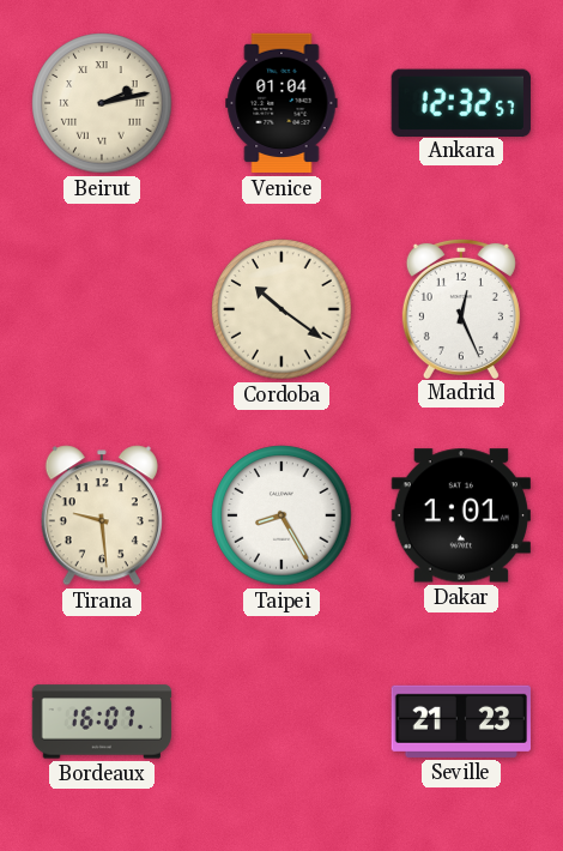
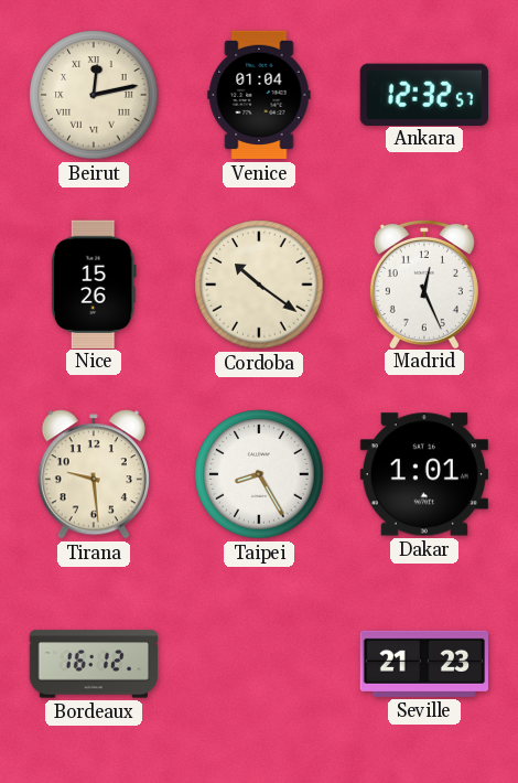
Beirut: 2:13 -> 12:13
Nice: none -> 15:26
Bordeaux: 16:07 -> 16:12
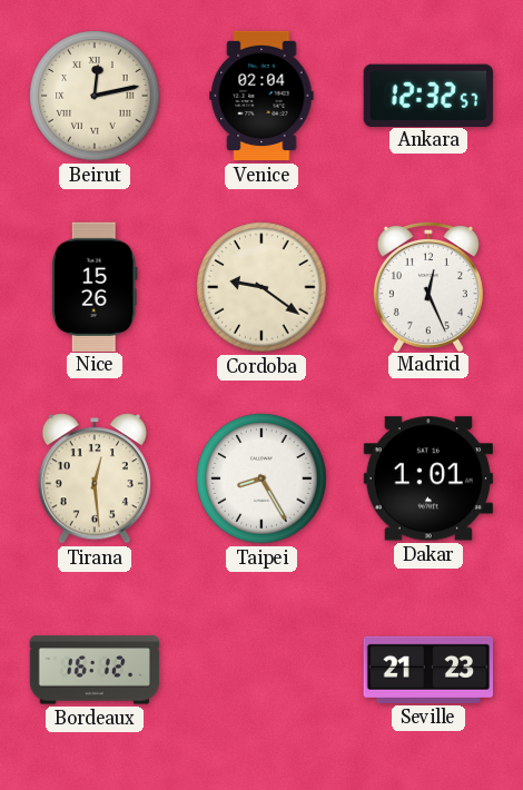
Venice: 01:04 -> 02:04
Cordoba: 10:21 -> 9:21
Tirana: 9:29 -> 12:29
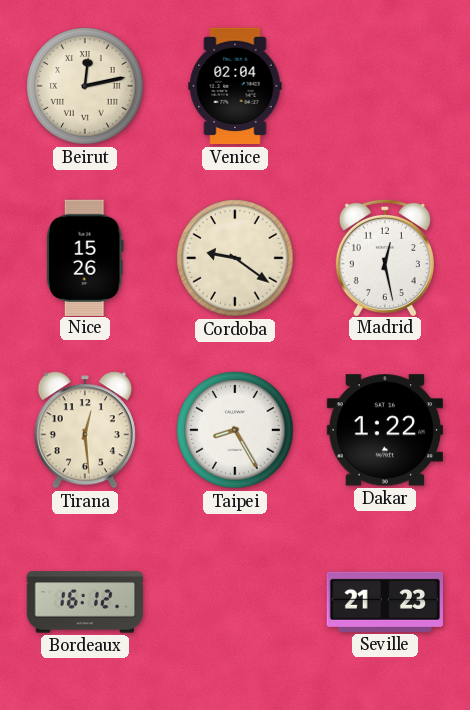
Ankara: 12:32 -> none
Madrid: 12:26 -> 12:28
Dakar: 1:01 -> 1:22
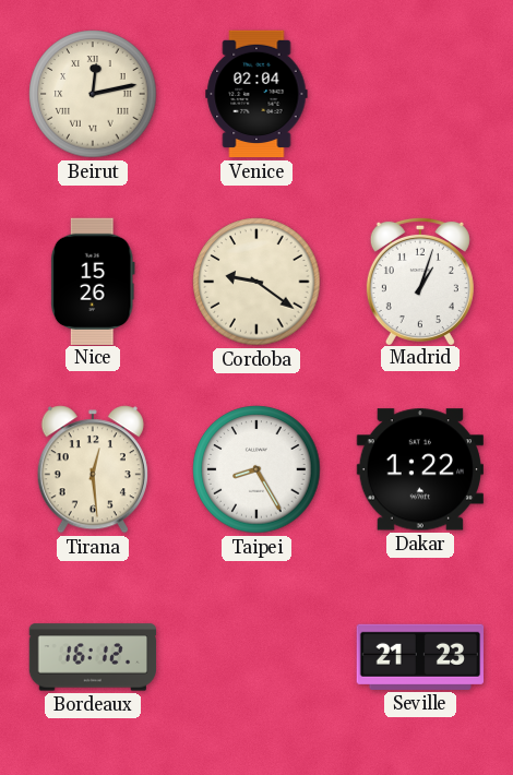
Madrid: 12:28 -> 1:03
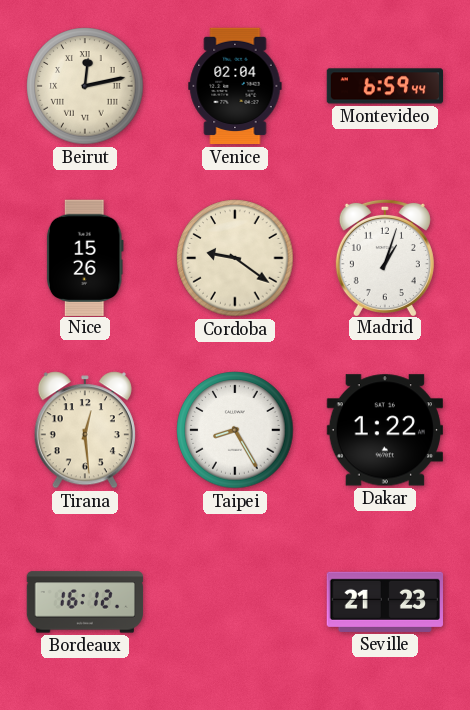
Montevideo: none -> 6:59
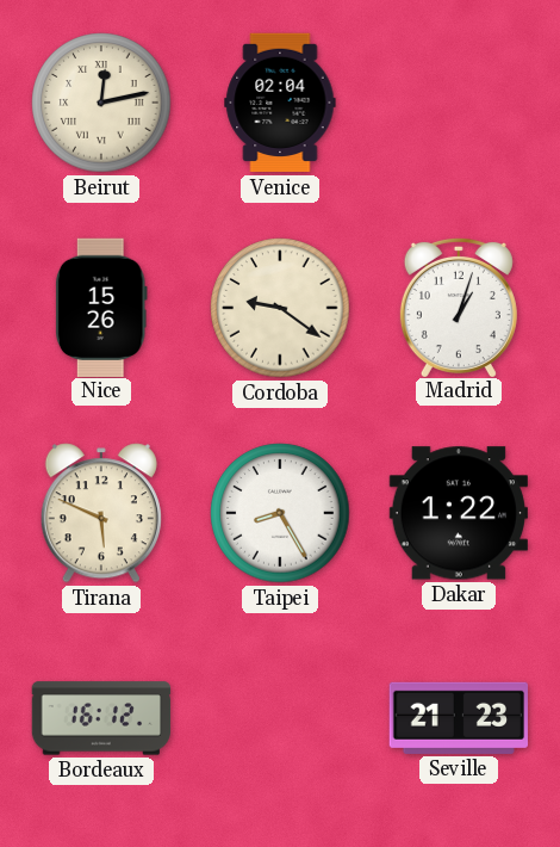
Montevideo: 6:59 -> none
Tirana: 12:29 -> 5:49
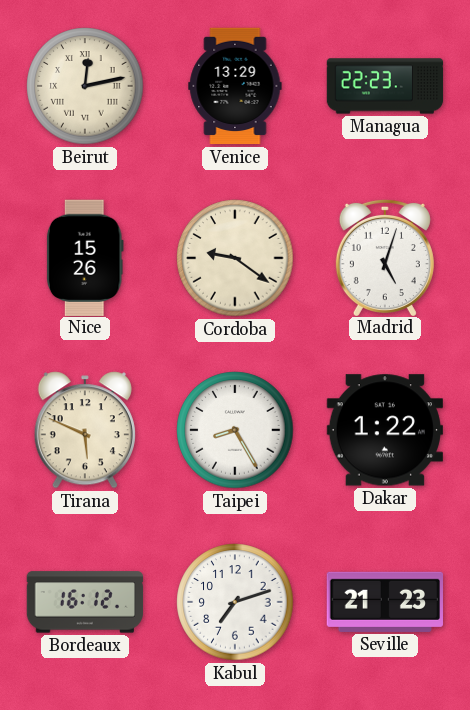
Venice: 02:04 -> 13:29
Managua: none -> 22:23
Madrid: 1:03 -> 5:03
Kabul: none -> 7:12
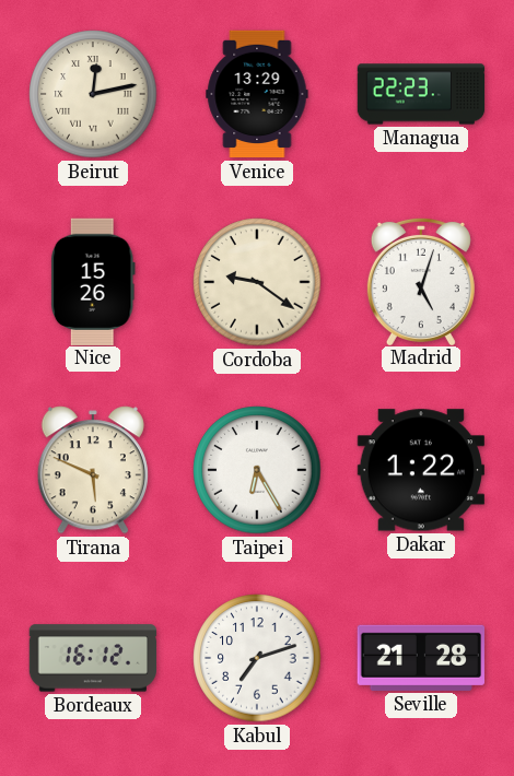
Taipei: 8:25 -> 6:25
Seville: 21:23 -> 21:28
